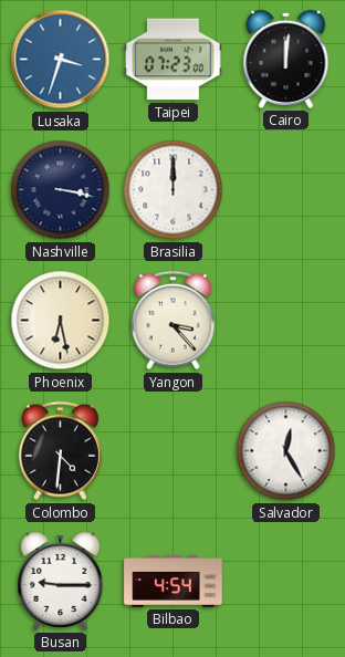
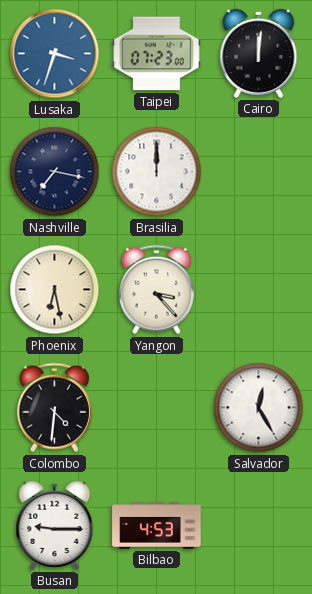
Nashville: 3:17 -> 7:17
Bilbao: 4:54 -> 4:53
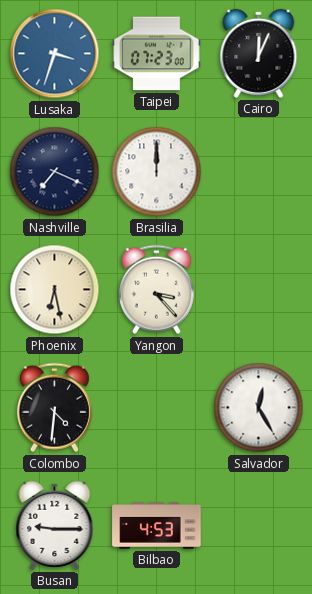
Cairo: 12:01 -> 12:04
Nashville: 7:17 -> 7:19
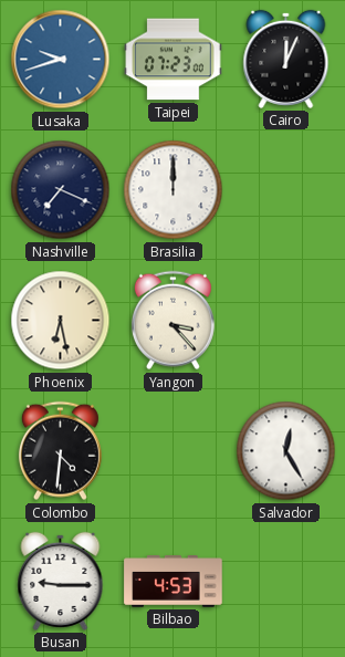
Lusaka: 3:33 -> 9:42
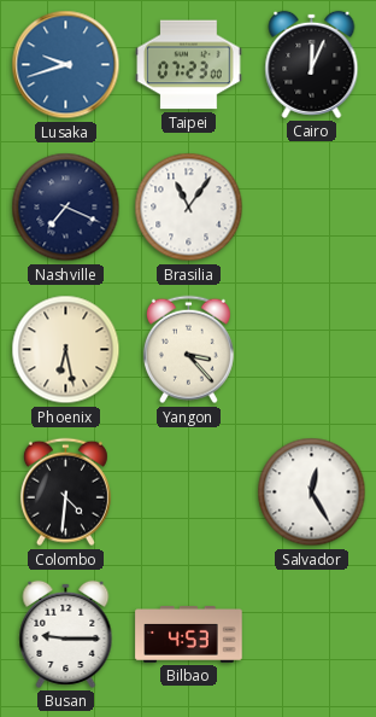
Brasilia: 12:00 -> 11:06
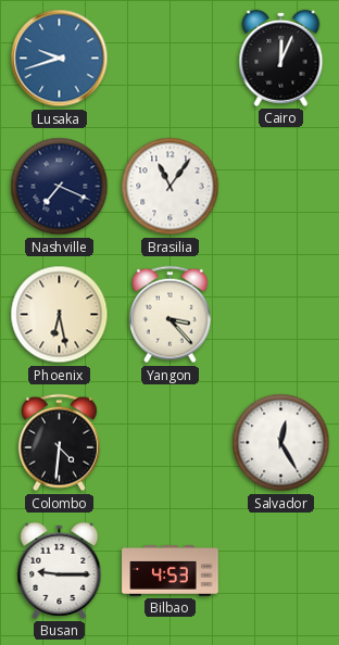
Taipei: 07:23 -> none
